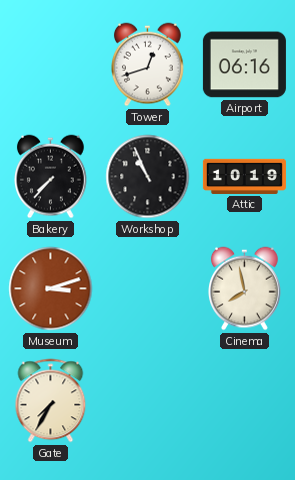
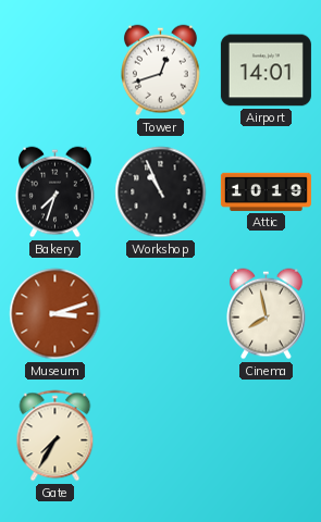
Airport: 06:16 -> 14:01
Bakery: 7:37 -> 7:33
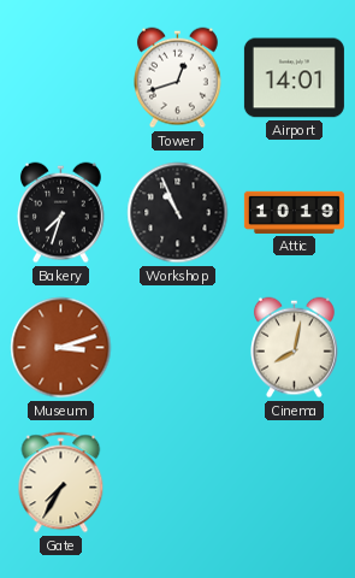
Cinema: 7:58 -> 8:02
